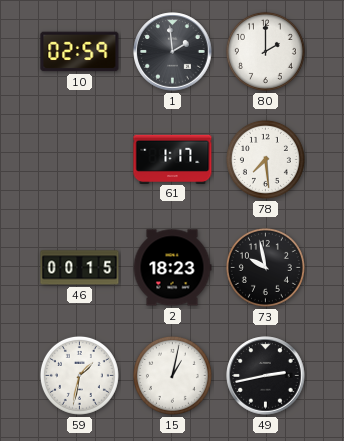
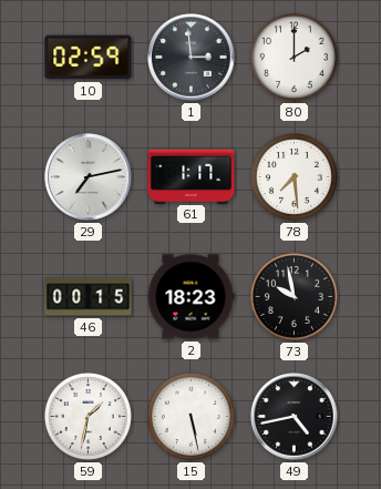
1: 1:59 -> 2:59
29: none -> 7:13
15: 1:02 -> 5:28
49: 2:43 -> 4:43
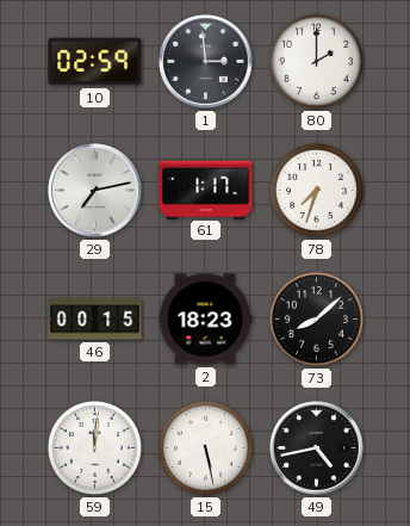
78: 7:29 -> 7:33
73: 9:58 -> 8:08
59: 1:32 -> 12:01
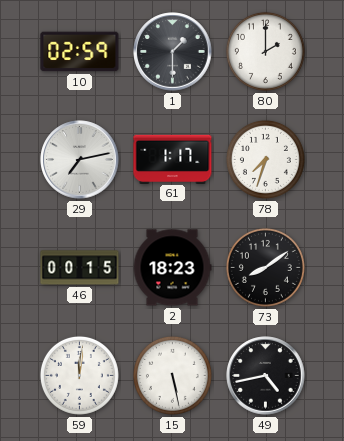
1: 2:59 -> 1:30
73: 8:08 -> 8:09
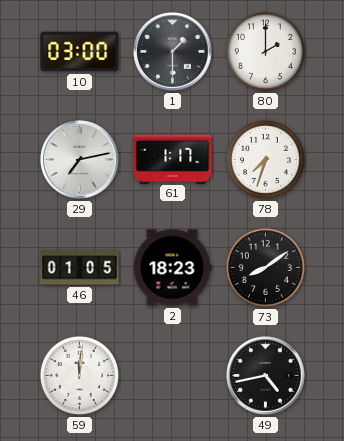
10: 02:59 -> 03:00
46: 00:15 -> 01:05
15: 5:28 -> none
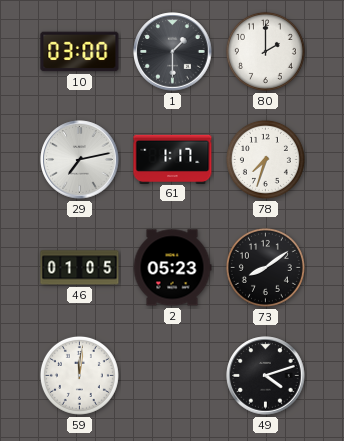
2: 18:23 -> 05:23
49: 4:43 -> 4:12
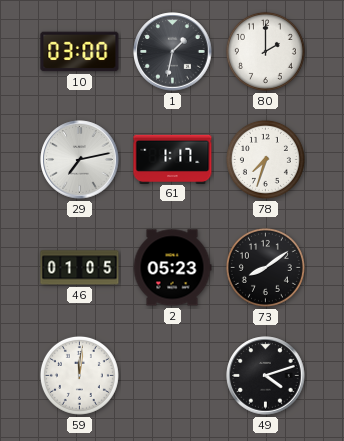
1: 1:30 -> 1:32
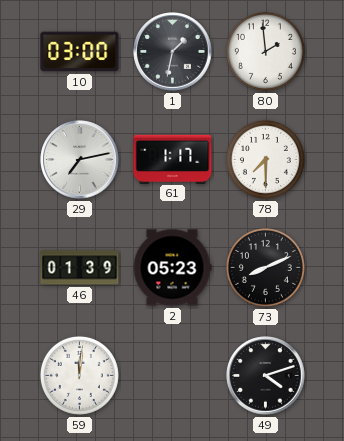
80: 2:00 -> 1:59
78: 7:33 -> 7:30
46: 01:05 -> 01:39
73: 8:09 -> 8:11
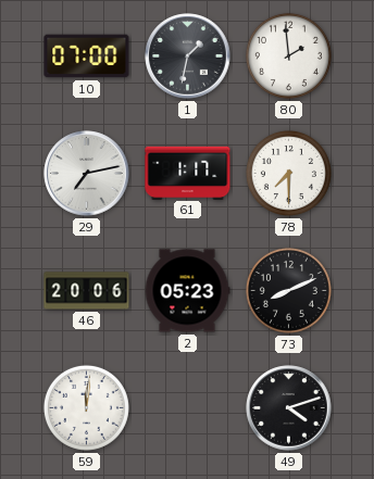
10: 03:00 -> 07:00
46: 01:39 -> 20:06
